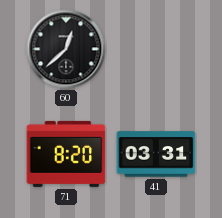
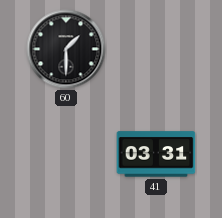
60: 12:38 -> 1:30
71: 8:20 -> none
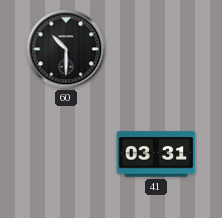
60: 1:30 -> 10:30
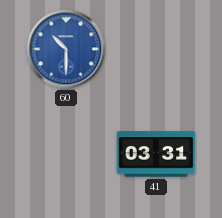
60 dial: black -> blue
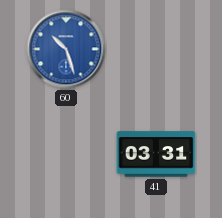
60: 10:30 -> 10:27
